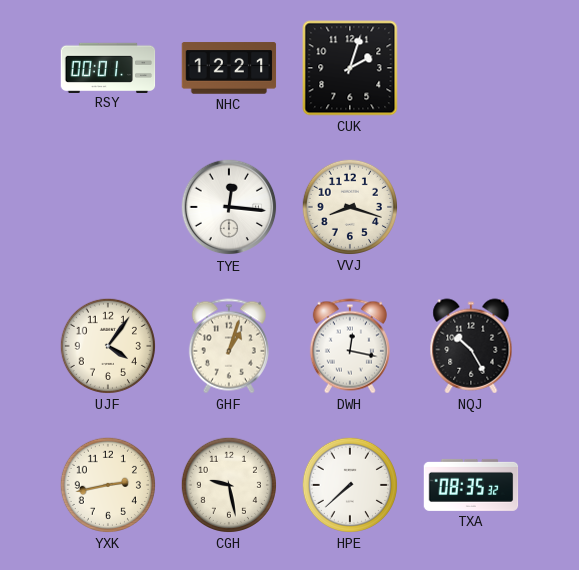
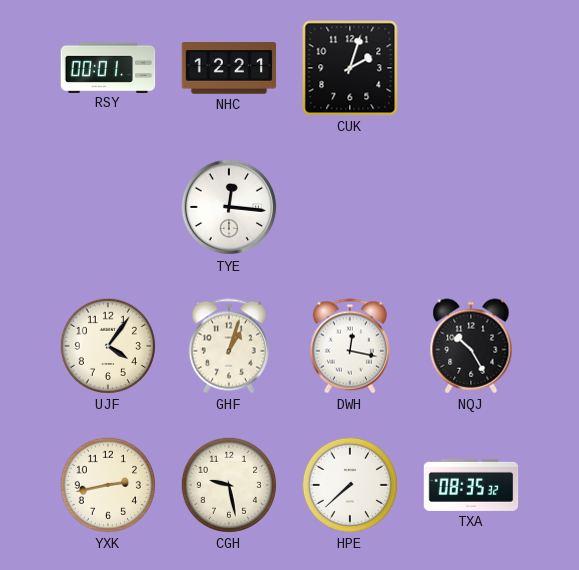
VVJ: 8:18 -> none
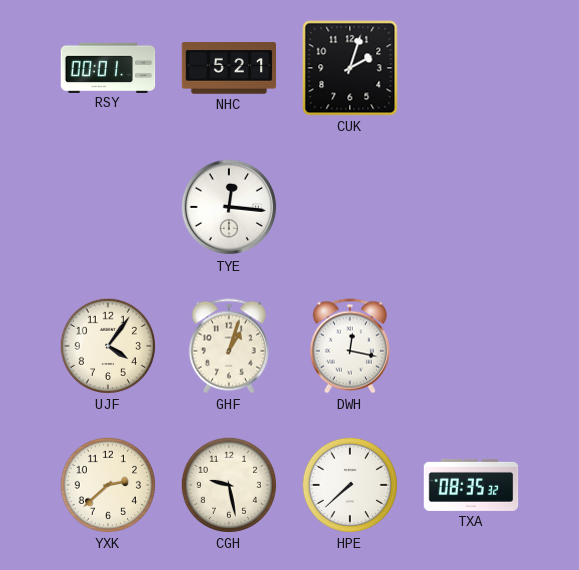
NHC: 12:21 -> 5:21
NQJ: 10:25 -> none
YXK: 2:43 -> 2:38
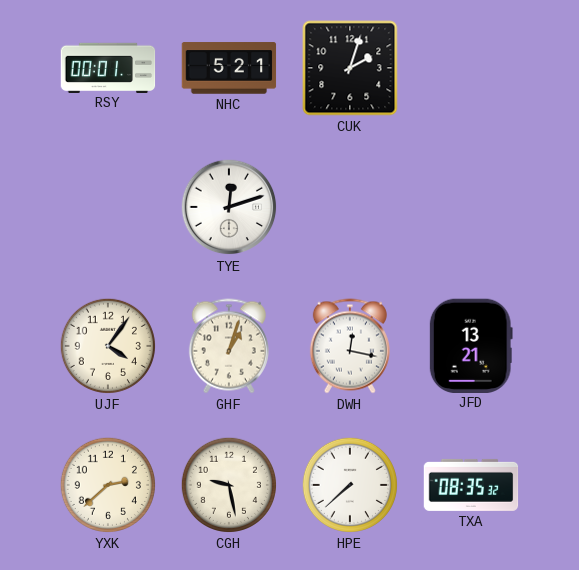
TYE: 12:16 -> 12:12
JFD: none -> 13:21
